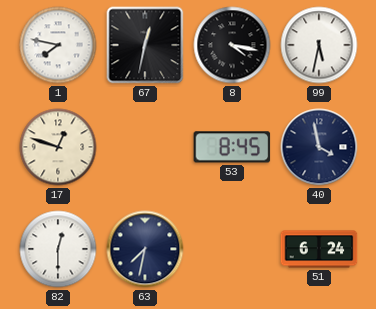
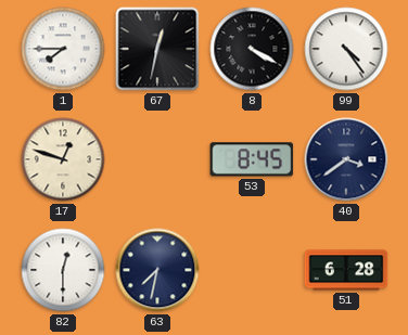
1: 7:47 -> 7:45
8: 4:17 -> 4:20
99: 5:32 -> 4:24
40: 3:58 -> 3:39
51: 6:24 -> 6:28
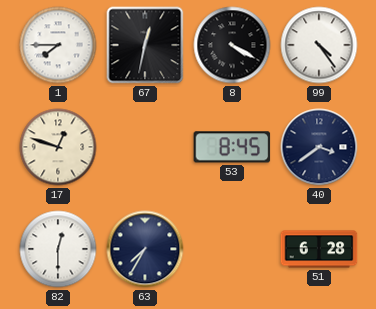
63: 7:32 -> 7:35
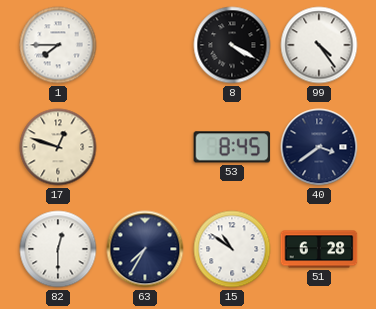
67: 12:32 -> none
15: none -> 10:51
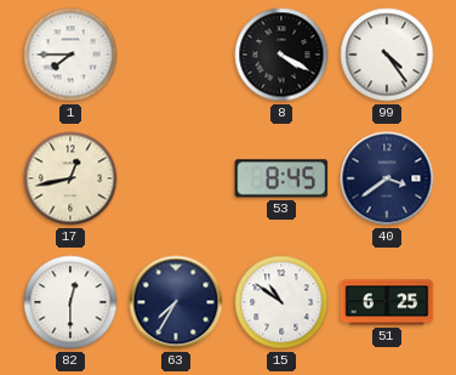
17: 12:48 -> 12:43
51: 6:28 -> 6:25
